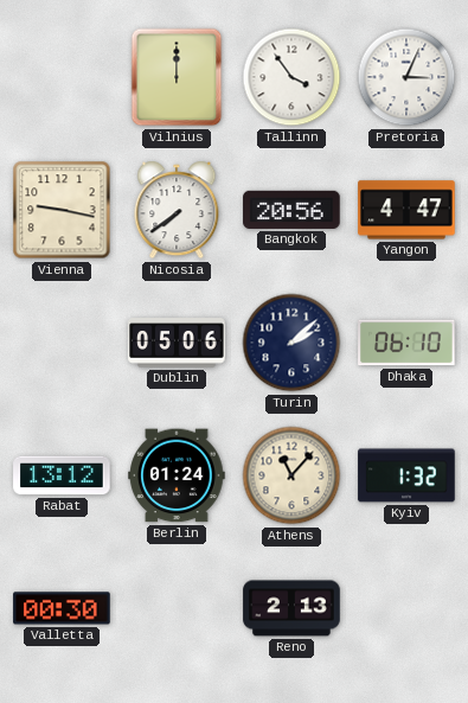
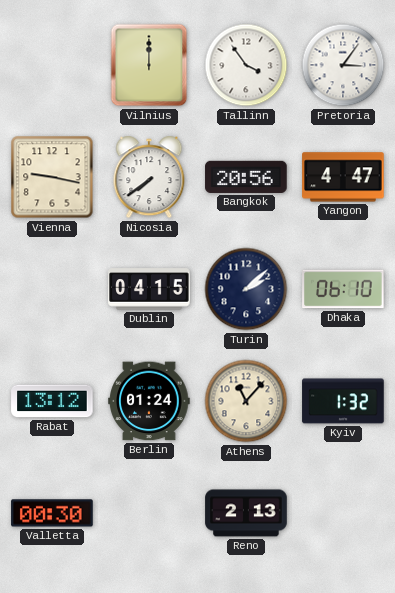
Pretoria: 3:04 -> 3:06
Dublin: 05:06 -> 04:15
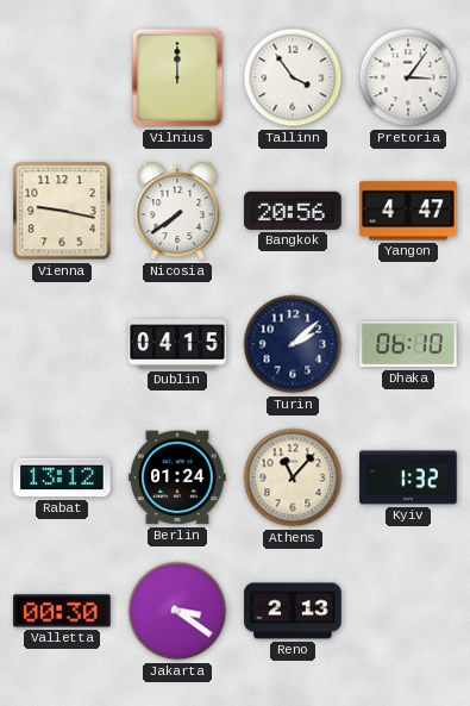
Jakarta: none -> 3:21
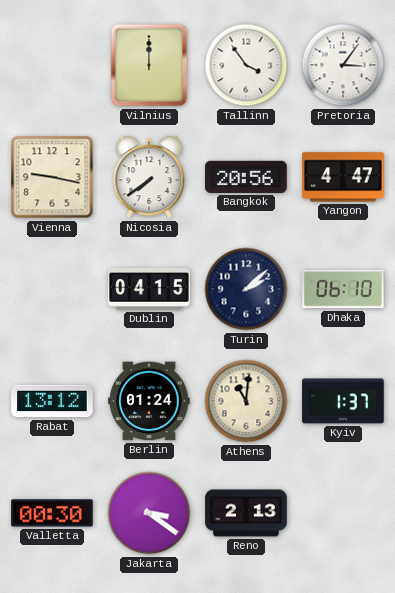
Athens: 11:07 -> 11:01
Kyiv: 1:32 -> 1:37
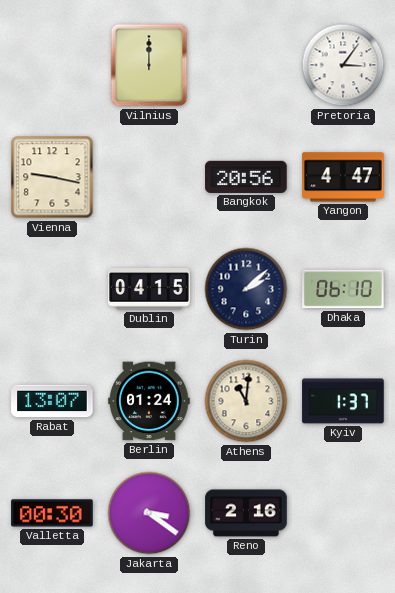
Tallinn: 3:54 -> none
Nicosia: 7:39 -> none
Rabat: 13:12 -> 13:07
Reno: 2:13 -> 2:16
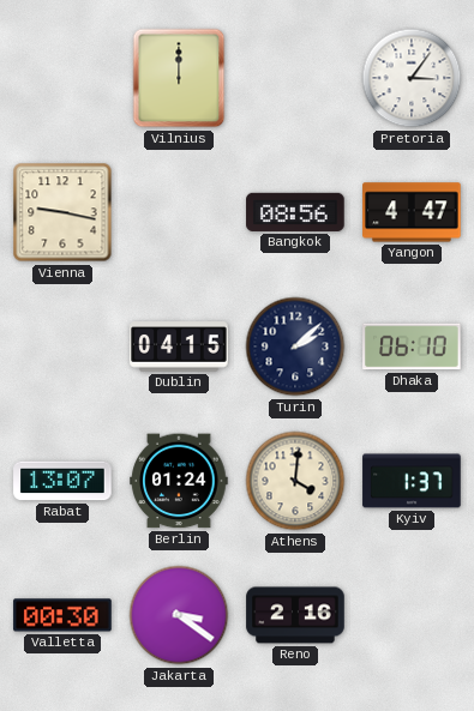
Bangkok: 20:56 -> 08:56
Athens: 11:01 -> 4:01
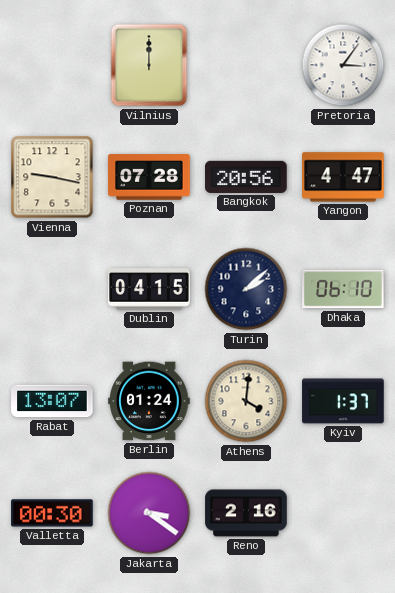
Poznan: none -> 07:28
Bangkok: 08:56 -> 20:56
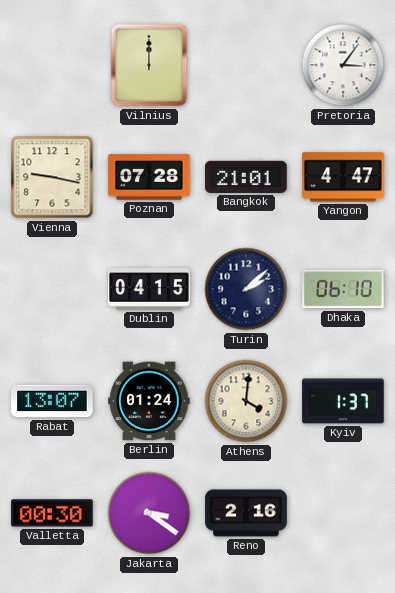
Bangkok: 20:56 -> 21:01
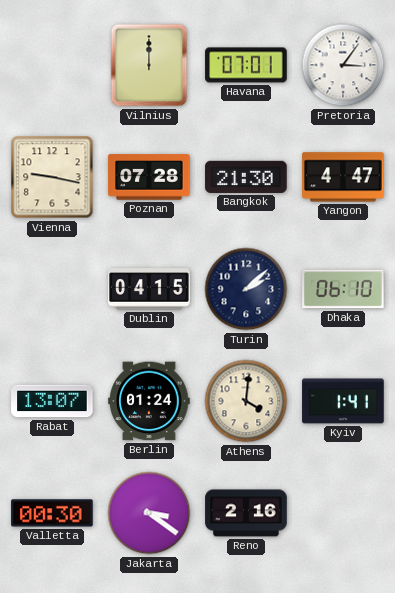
Havana: none -> 07:01
Bangkok: 21:01 -> 21:30
Kyiv: 1:37 -> 1:41
